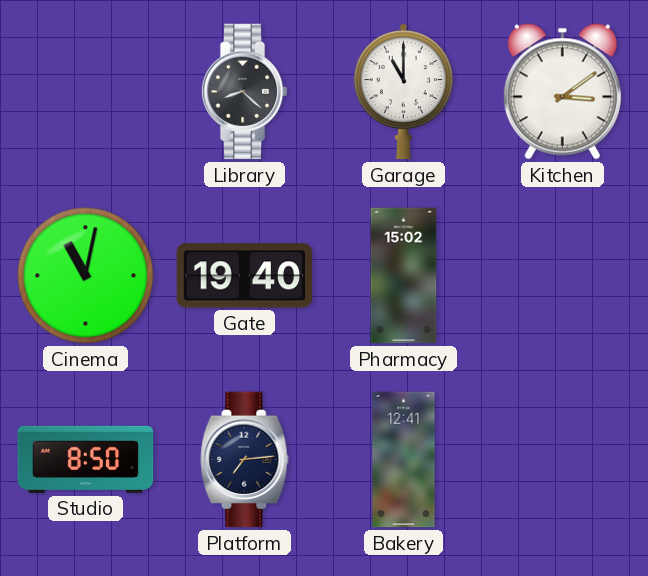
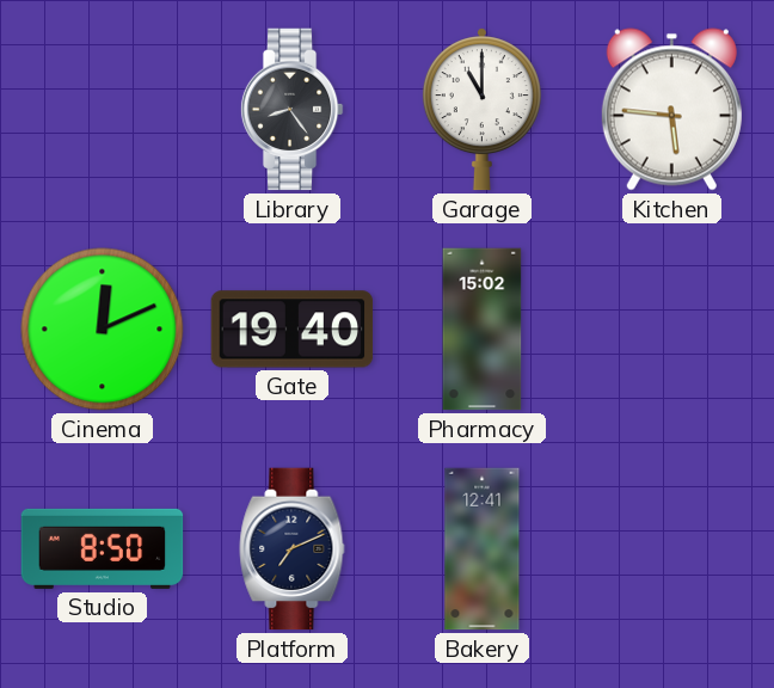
Library: 8:22 -> 8:24
Kitchen: 3:09 -> 5:46
Cinema: 11:02 -> 12:11
Platform: 7:14 -> 7:11
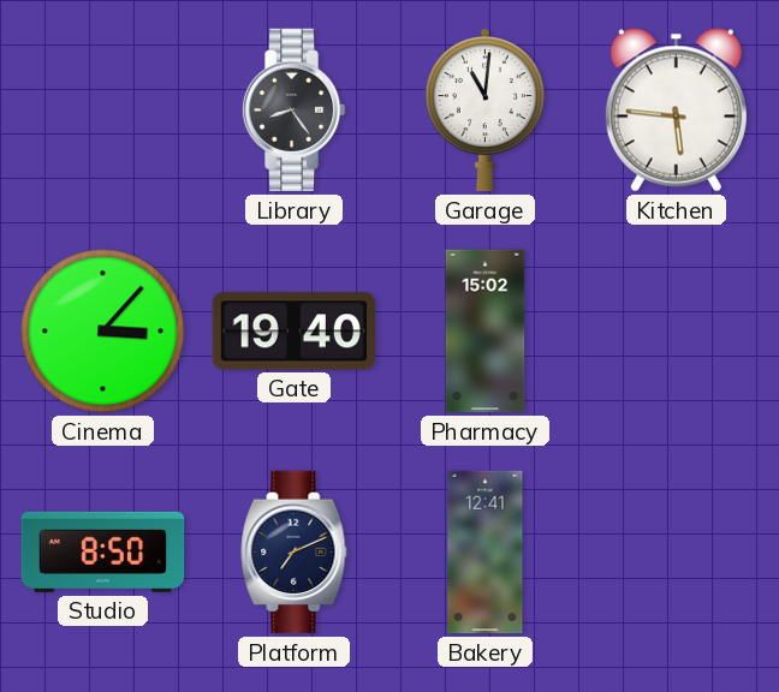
Garage: 11:00 -> 11:01
Cinema: 12:11 -> 3:07
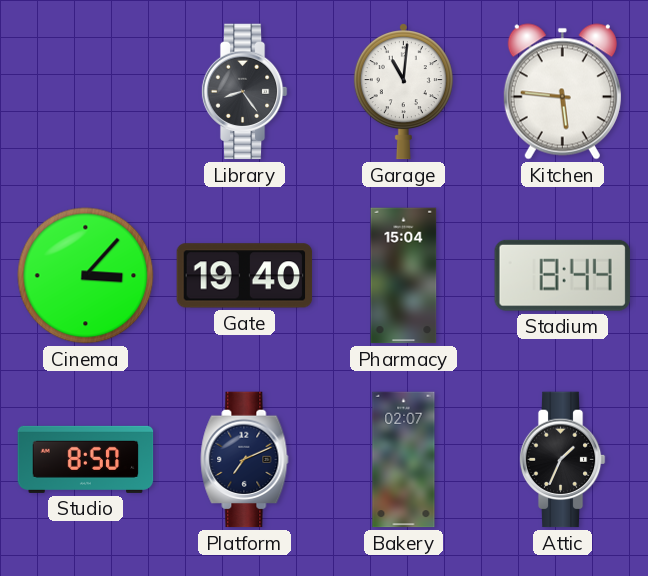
Pharmacy: 15:02 -> 15:04
Stadium: none -> 8:44
Bakery: 12:41 -> 02:07
Attic: none -> 1:34
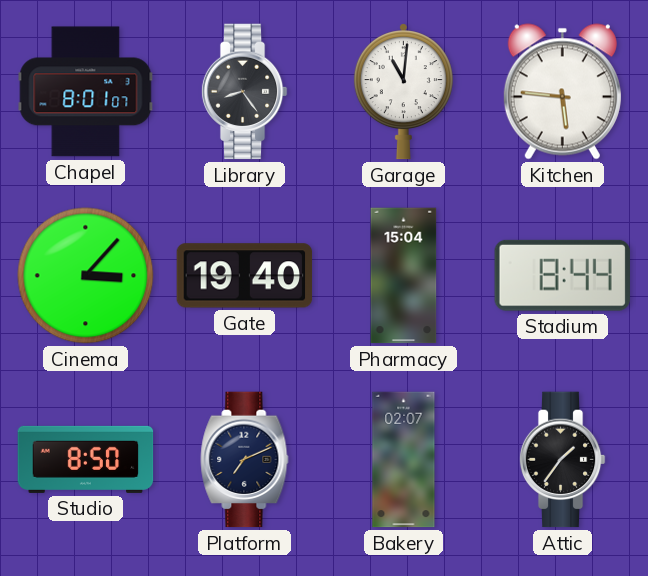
Chapel: none -> 8:01
Attic: 1:34 -> 1:36
